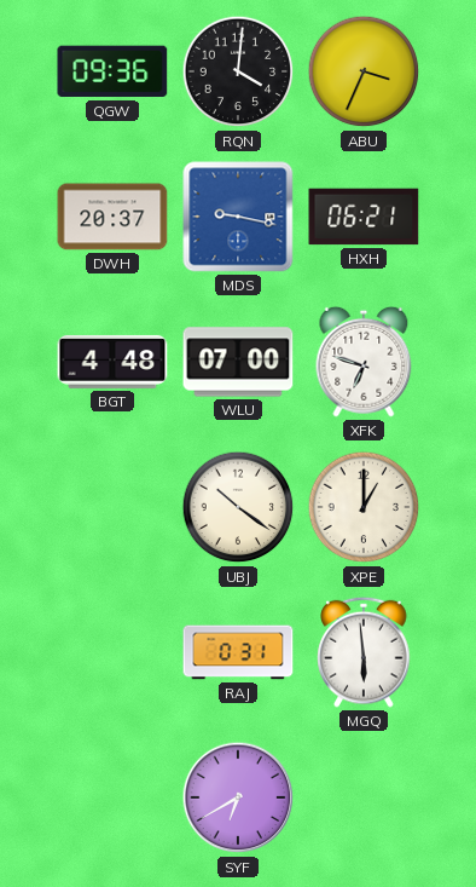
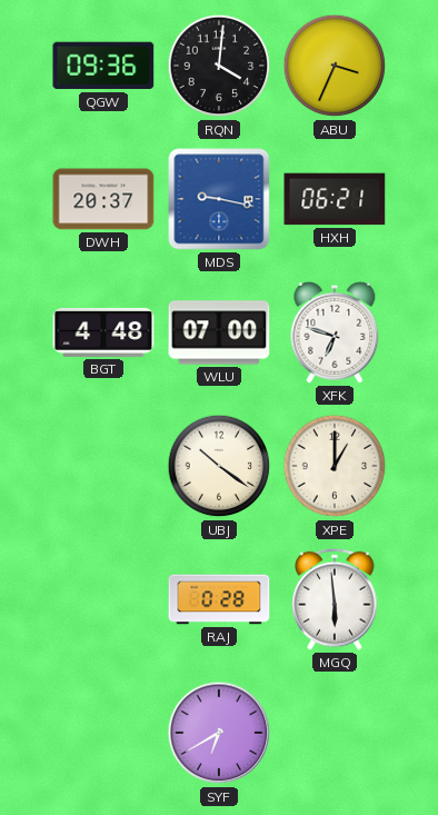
RAJ: 0:31 -> 0:28
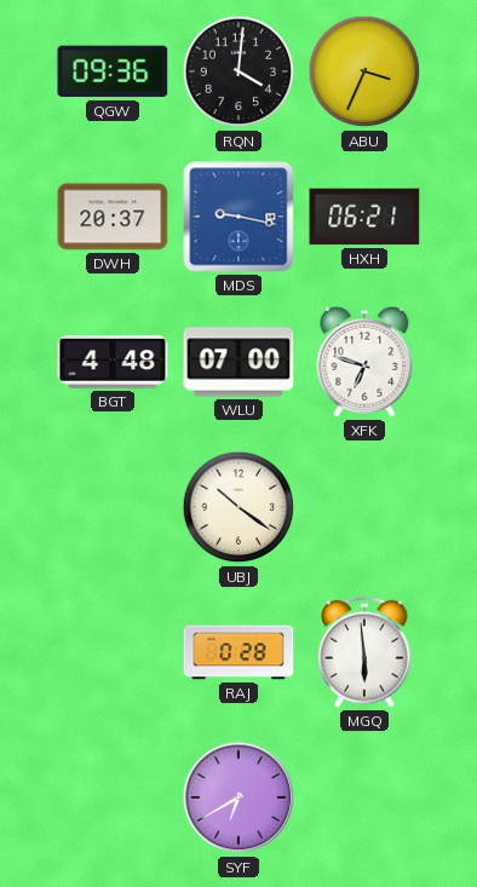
XPE: 1:00 -> none
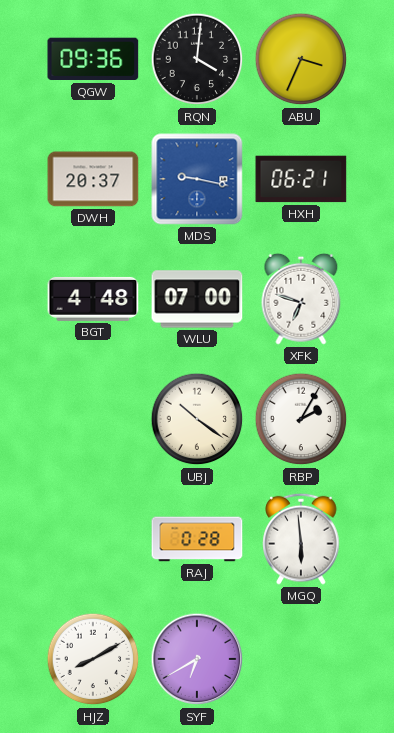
RBP: none -> 2:05
HJZ: none -> 8:10
